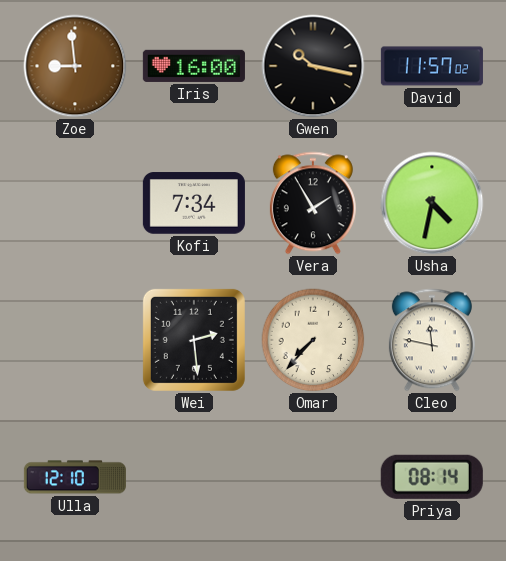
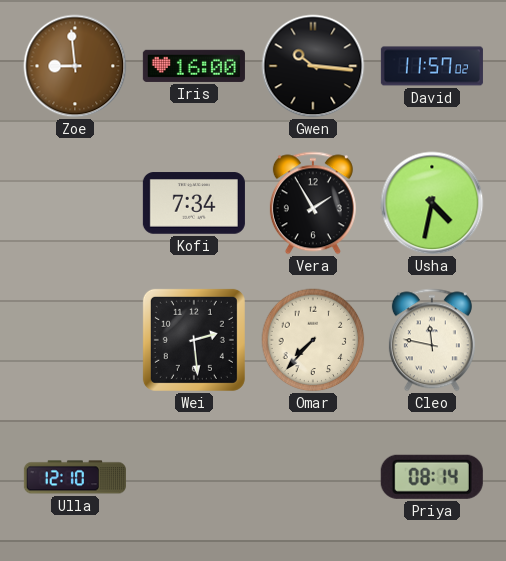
Gwen: 10:17 -> 10:16
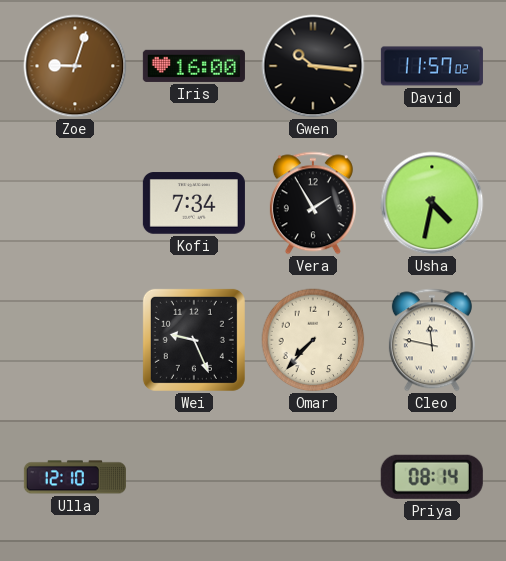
Zoe: 8:59 -> 9:03
Wei: 2:29 -> 9:26
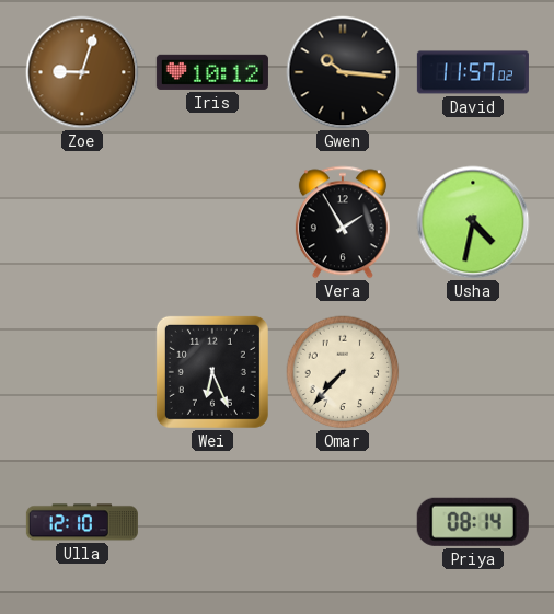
Iris: 16:00 -> 10:12
Kofi: 7:34 -> none
Wei: 9:26 -> 6:26
Cleo: 11:47 -> none
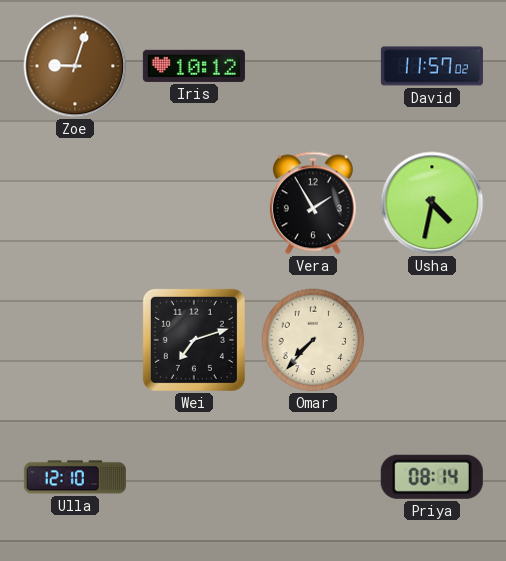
Gwen: 10:16 -> none
Wei: 6:26 -> 7:12
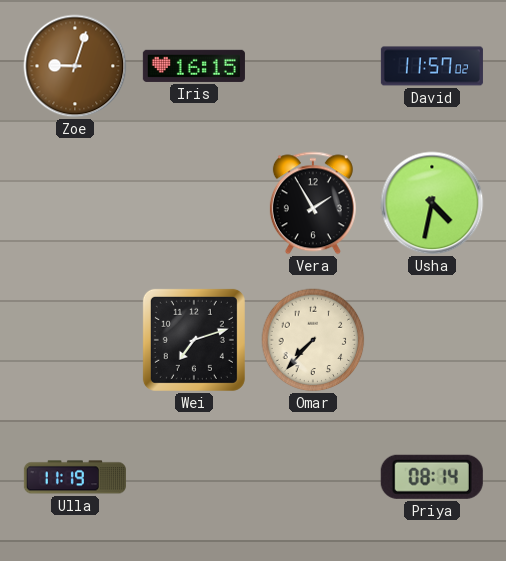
Iris: 10:12 -> 16:15
Ulla: 12:10 -> 11:19
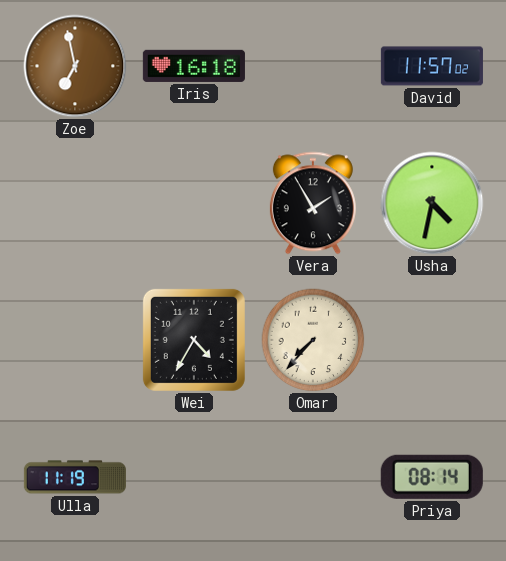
Zoe: 9:03 -> 6:58
Iris: 16:15 -> 16:18
Wei: 7:12 -> 4:35
